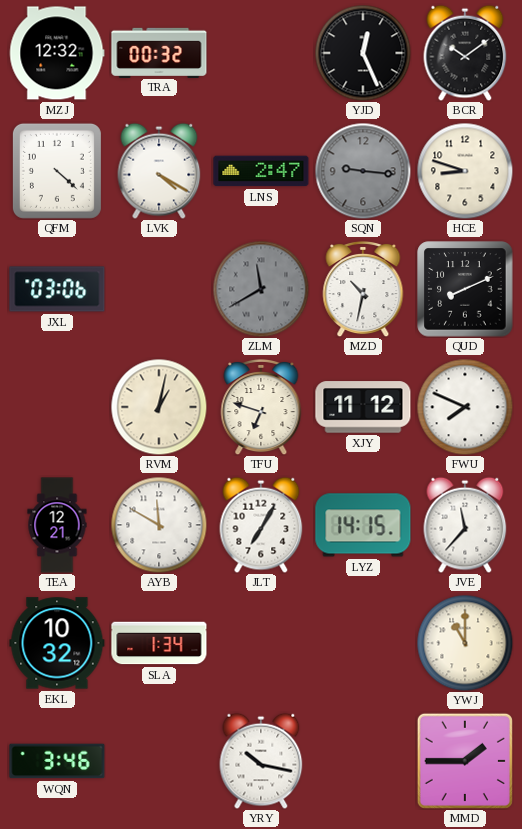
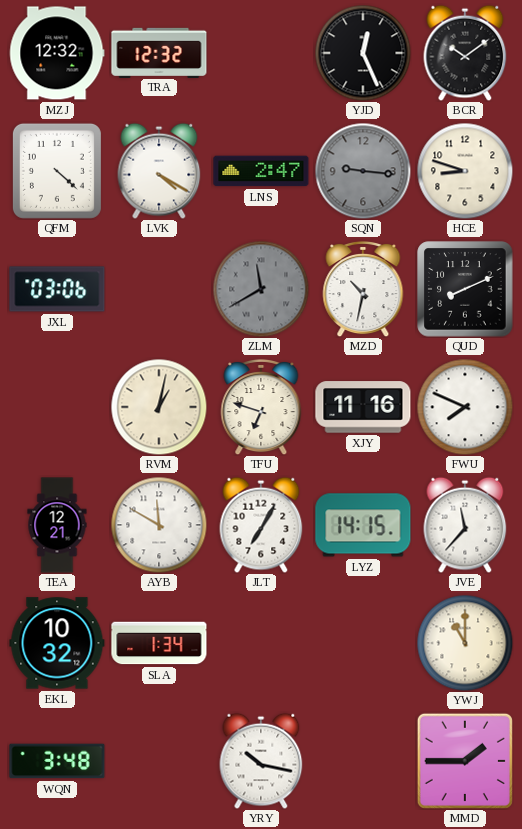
TRA: 00:32 -> 12:32
XJY: 11:12 -> 11:16
WQN: 3:46 -> 3:48
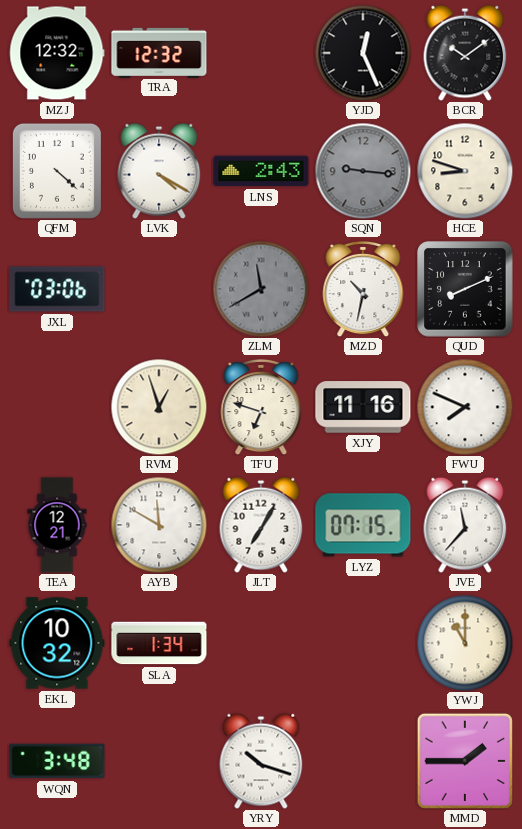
LNS: 2:47 -> 2:43
RVM: 1:02 -> 12:57
LYZ: 14:15 -> 07:15
YRY: 10:17 -> 10:18
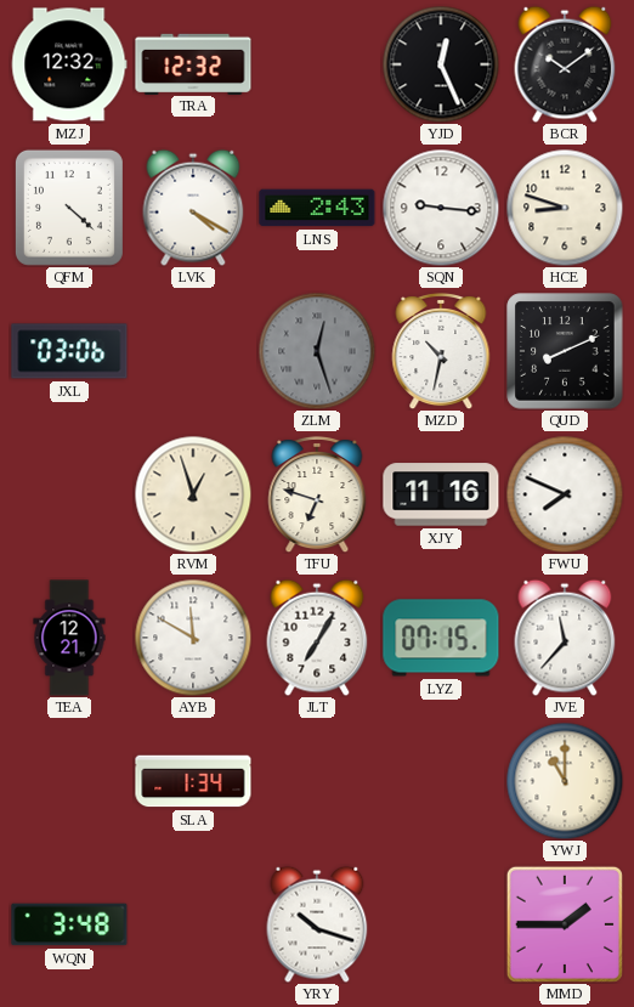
SQN dial: grey -> white
ZLM: 11:40 -> 12:27
EKL: 10:32 -> none
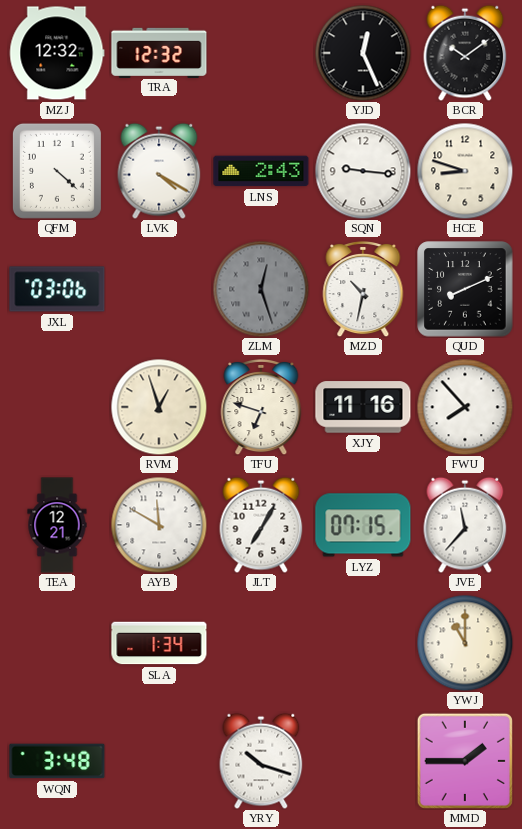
FWU: 7:49 -> 7:53
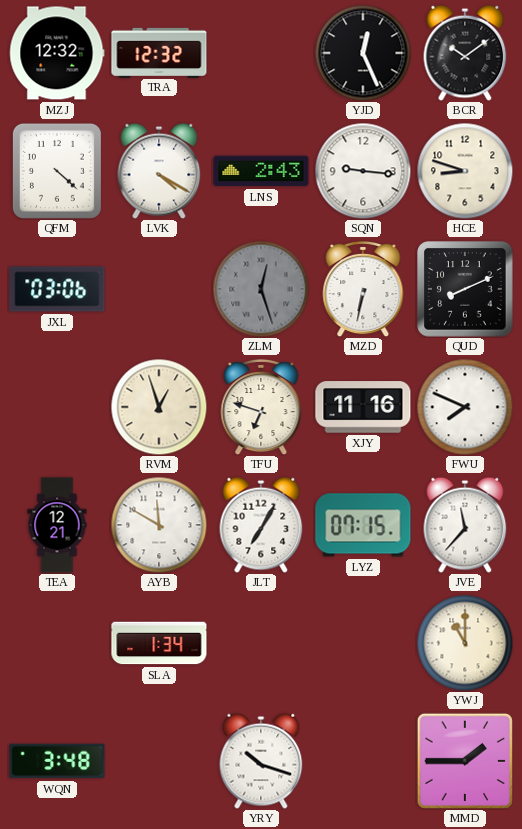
MZD: 10:32 -> 6:32
FWU: 7:53 -> 7:49
